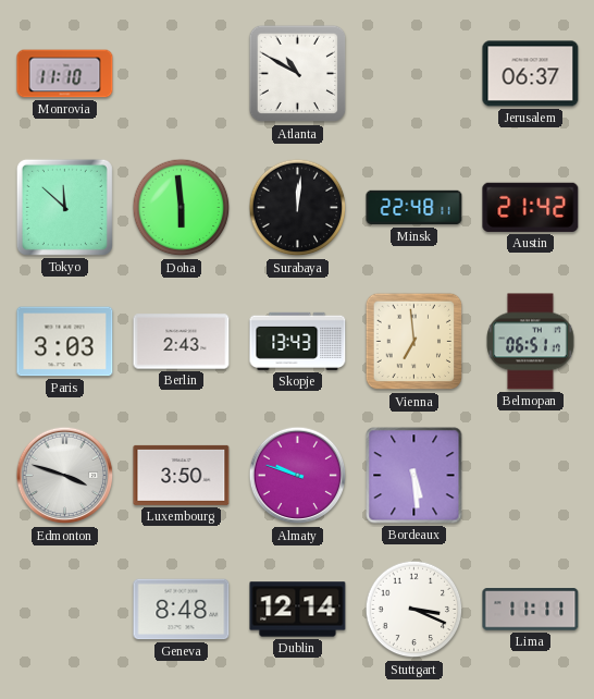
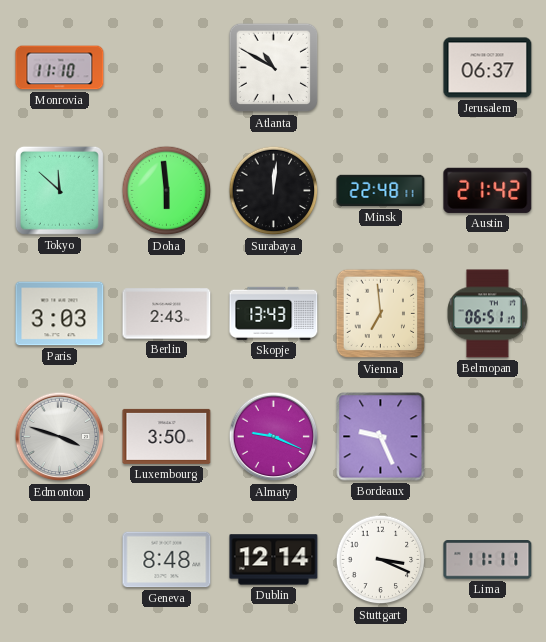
Almaty: 9:48 -> 9:19
Bordeaux: 5:29 -> 9:26
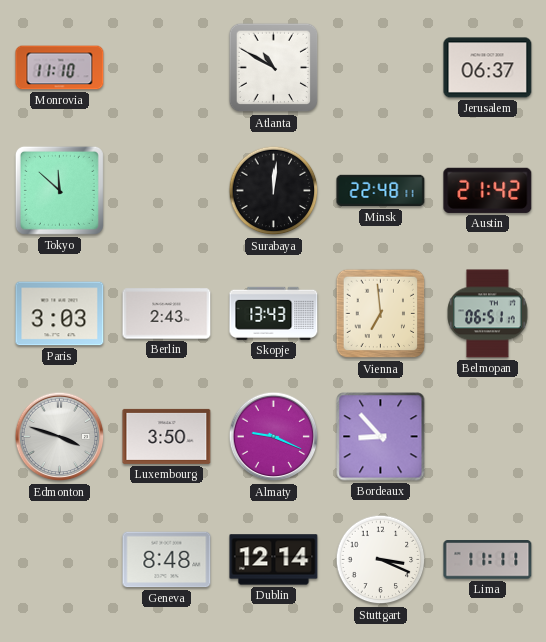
Doha: 5:59 -> none
Bordeaux: 9:26 -> 8:53
